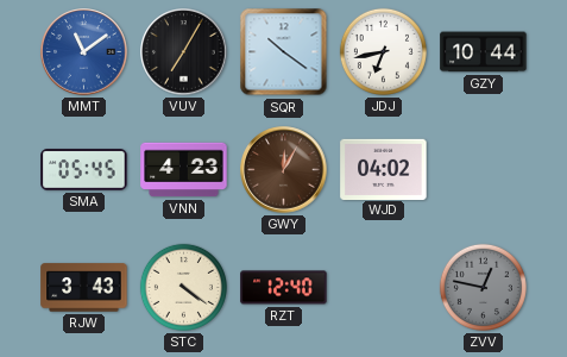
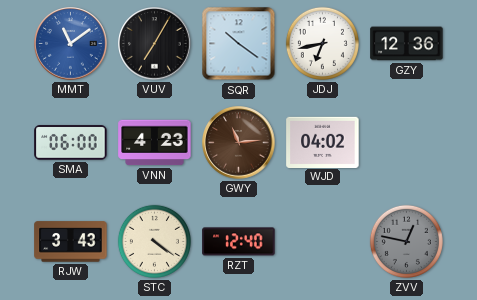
GZY: 10:44 -> 12:36
SMA: 05:45 -> 06:00
GWY: 12:05 -> 11:14
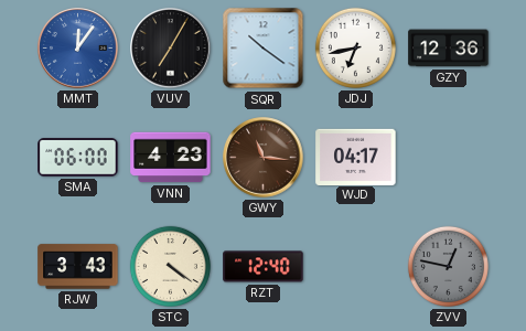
MMT: 11:09 -> 12:06
GWY: 11:14 -> 11:16
WJD: 04:02 -> 04:17
